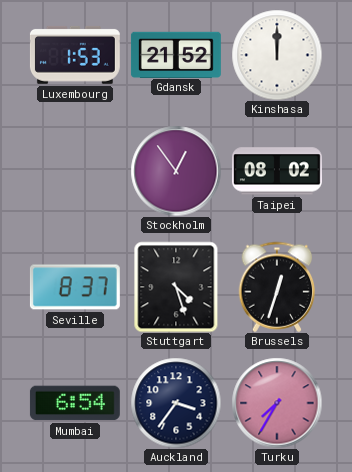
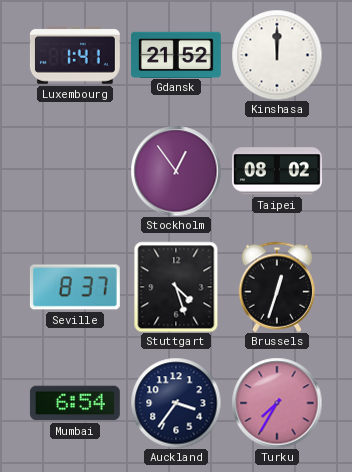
Luxembourg: 1:53 -> 1:41
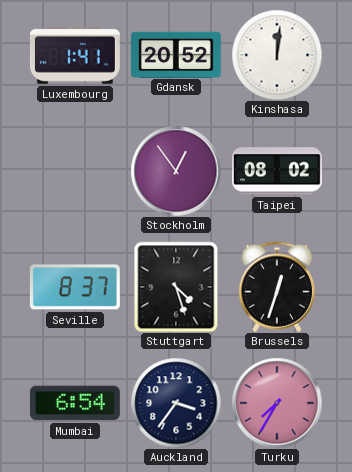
Gdansk: 21:52 -> 20:52
Kinshasa: 12:00 -> 12:01
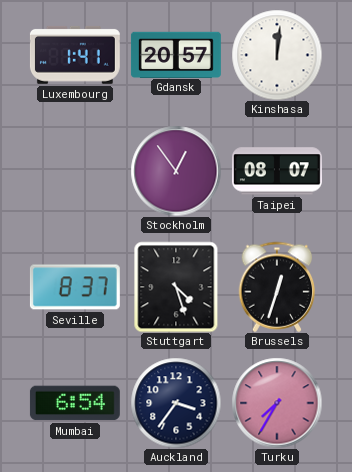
Gdansk: 20:52 -> 20:57
Taipei: 08:02 -> 08:07
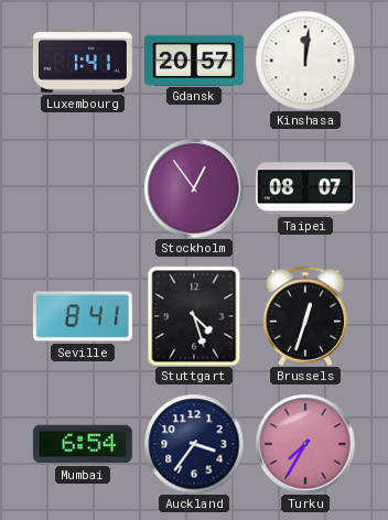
Seville: 8:37 -> 8:41
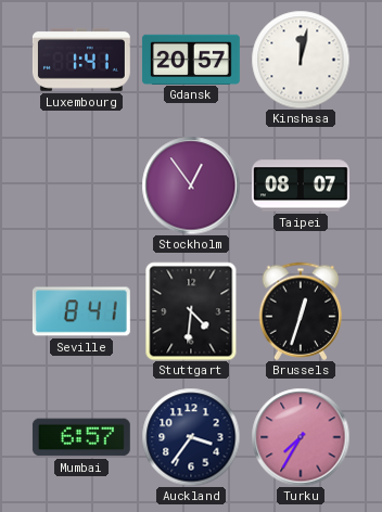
Kinshasa: 12:01 -> 12:02
Stuttgart: 4:27 -> 4:31
Mumbai: 6:54 -> 6:57
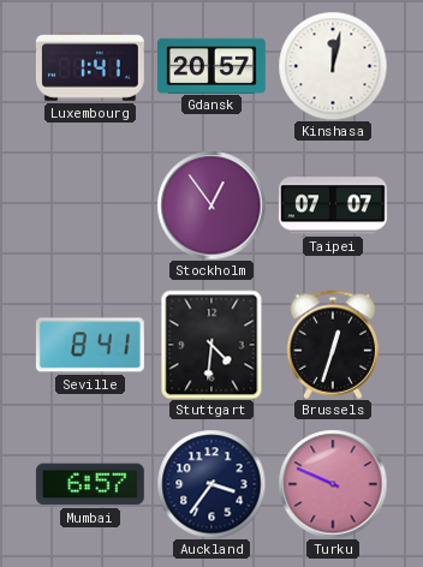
Taipei: 08:07 -> 07:07
Turku: 7:35 -> 9:49
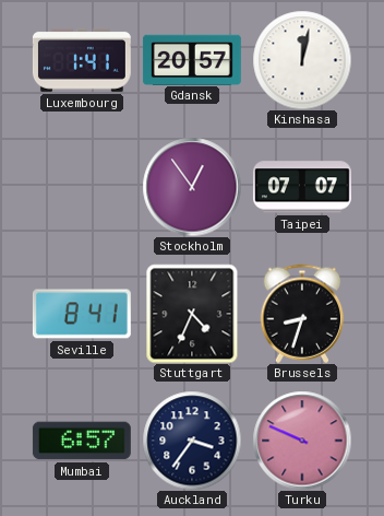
Stuttgart: 4:31 -> 4:34
Brussels: 12:33 -> 8:33
